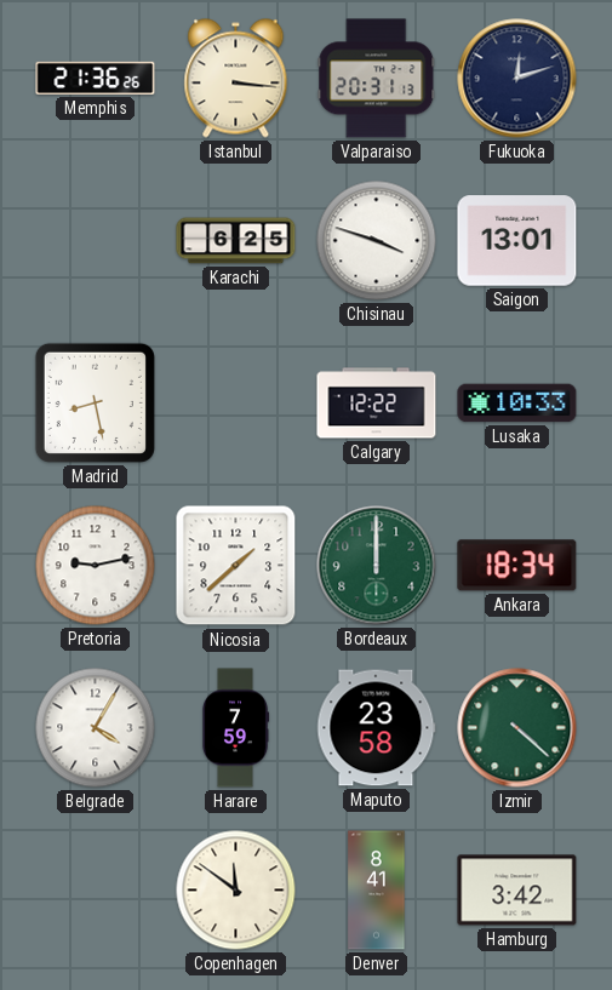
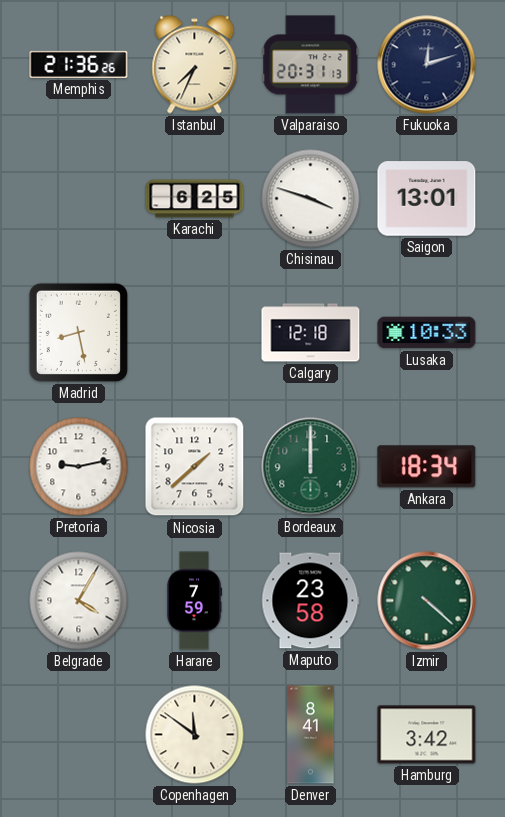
Istanbul: 3:16 -> 7:34
Calgary: 12:22 -> 12:18
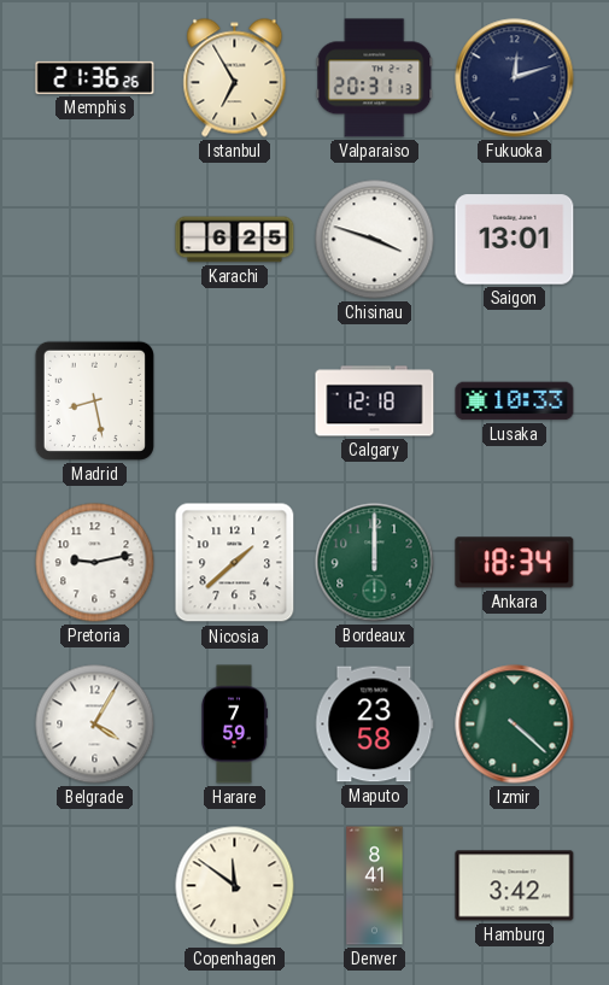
Istanbul: 7:34 -> 6:55
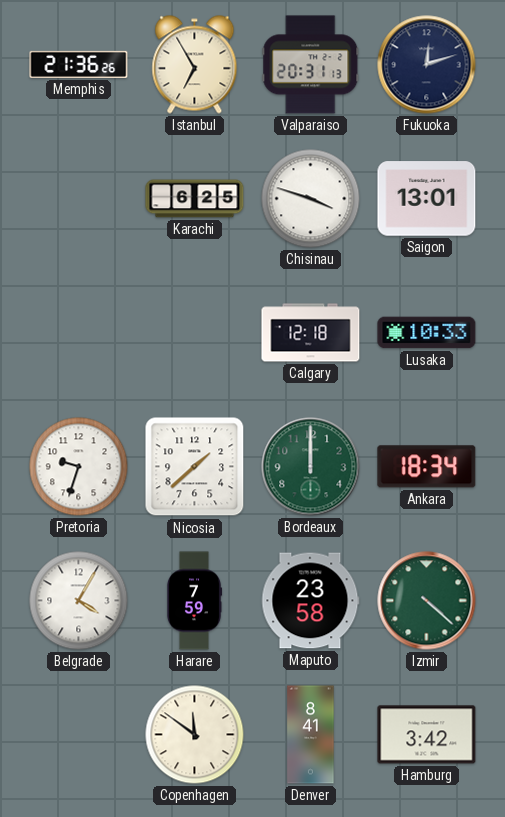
Madrid: 8:28 -> none
Pretoria: 9:13 -> 9:33
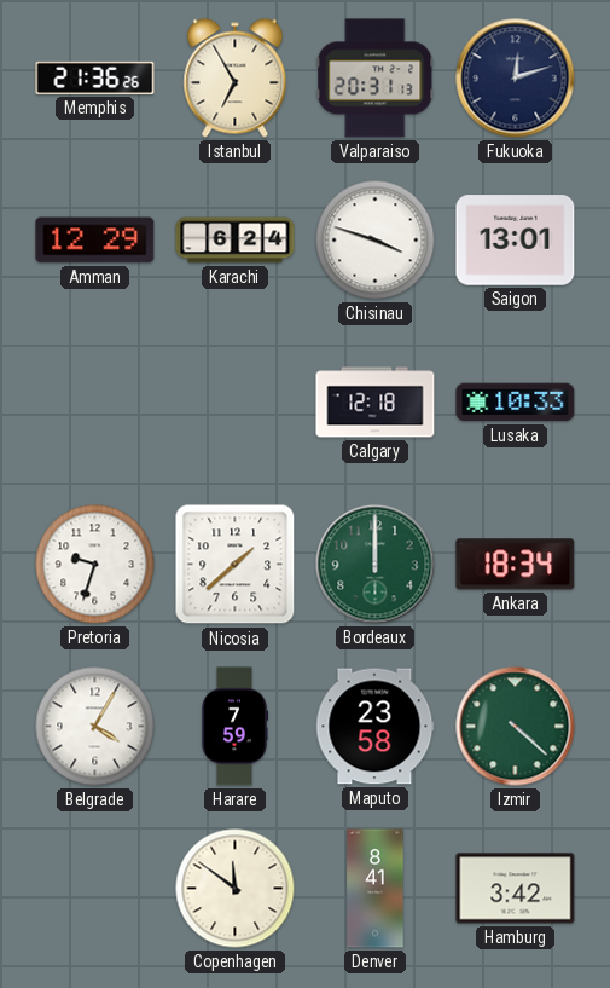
Amman: none -> 12:29
Karachi: 6:25 -> 6:24
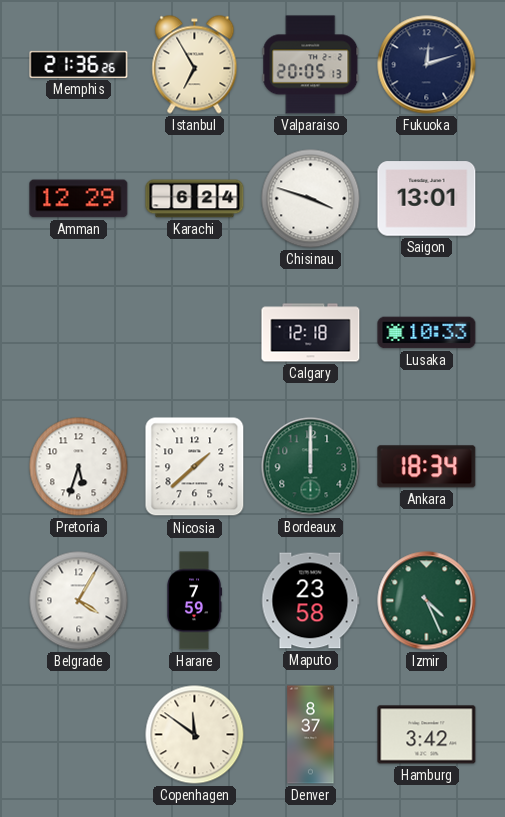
Valparaiso: 20:31 -> 20:05
Pretoria: 9:33 -> 5:33
Izmir: 4:22 -> 4:26
Denver: 8:41 -> 8:37
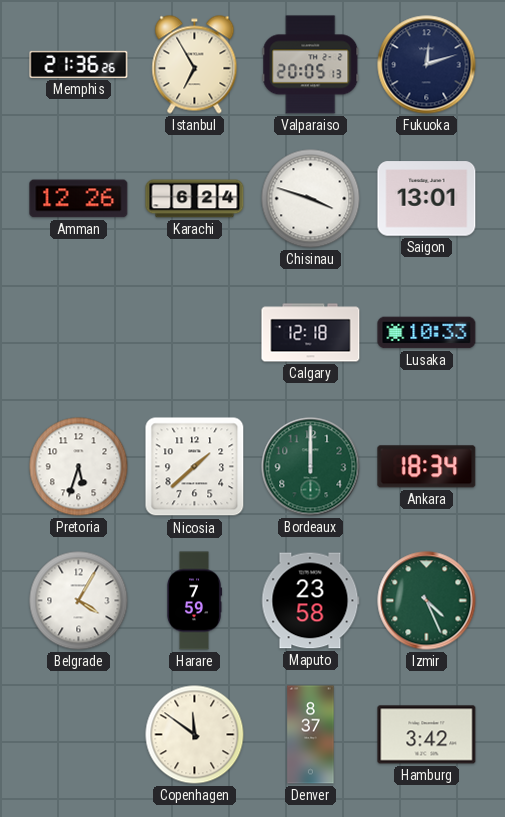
Amman: 12:29 -> 12:26
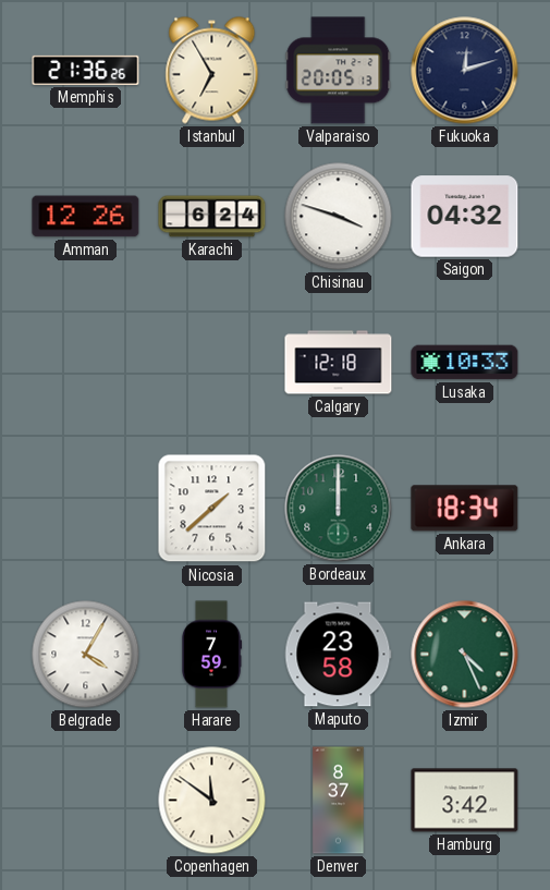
Saigon: 13:01 -> 04:32
Pretoria: 5:33 -> none
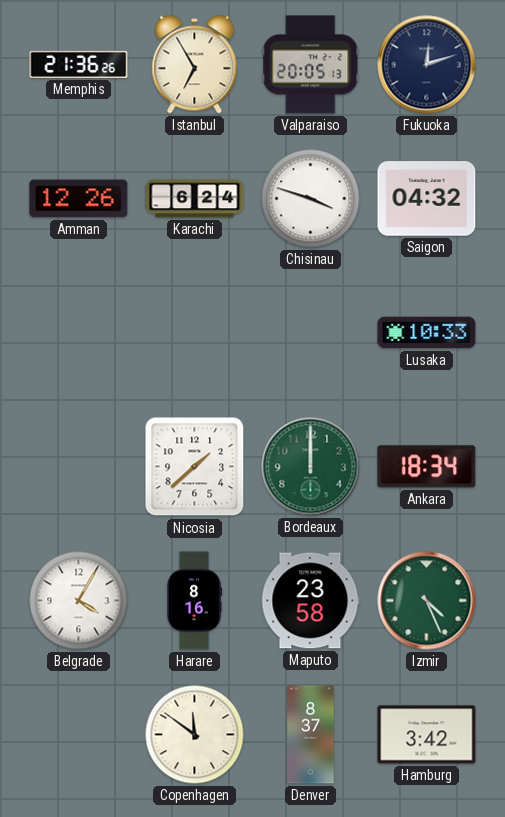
Calgary: 12:18 -> none
Harare: 7:59 -> 8:16
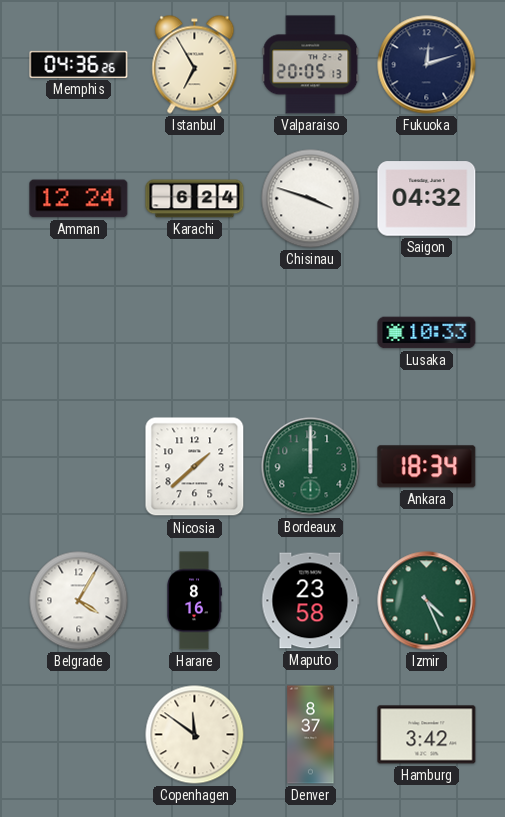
Memphis: 21:36 -> 04:36
Amman: 12:26 -> 12:24
